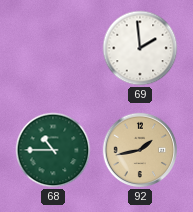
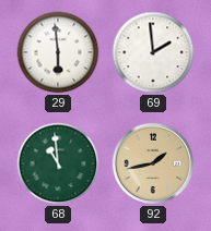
29: none -> 5:59
68: 10:45 -> 10:59
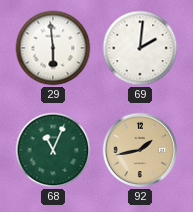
69: 1:59 -> 2:01
68: 10:59 -> 11:04
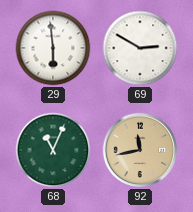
69: 2:01 -> 2:50
92: 1:43 -> 11:43
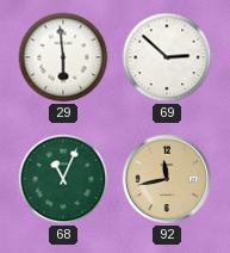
69: 2:50 -> 2:52
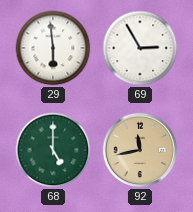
69: 2:52 -> 2:55
68: 11:04 -> 5:00
